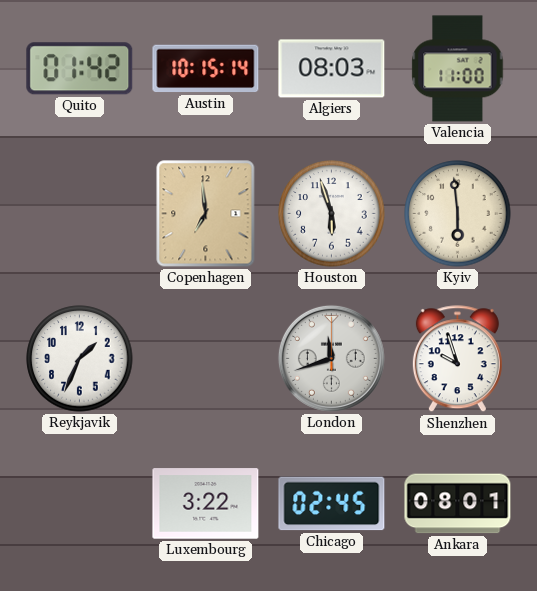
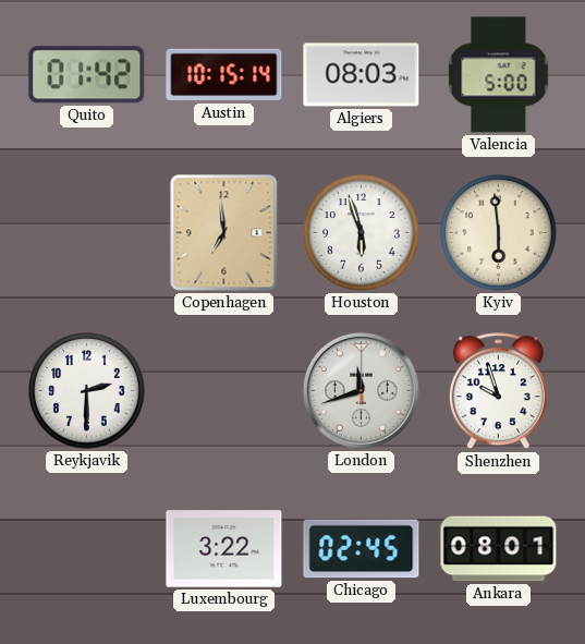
Valencia: 11:00 -> 5:00
Reykjavik: 1:34 -> 2:30
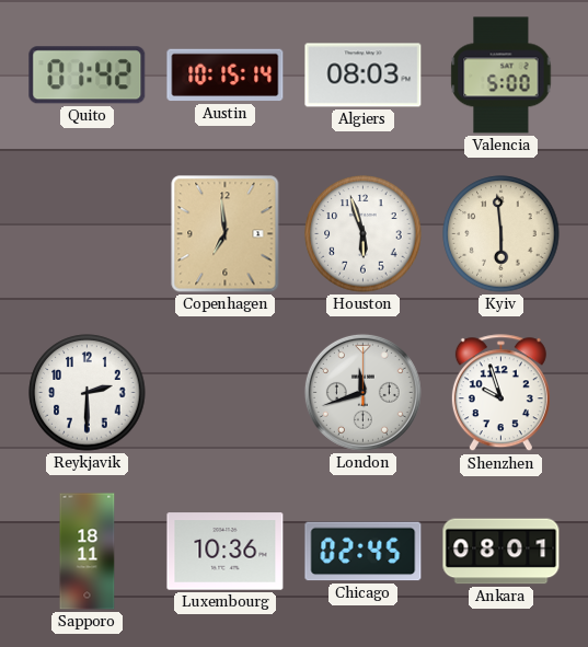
Sapporo: none -> 18:11
Luxembourg: 3:22 -> 10:36
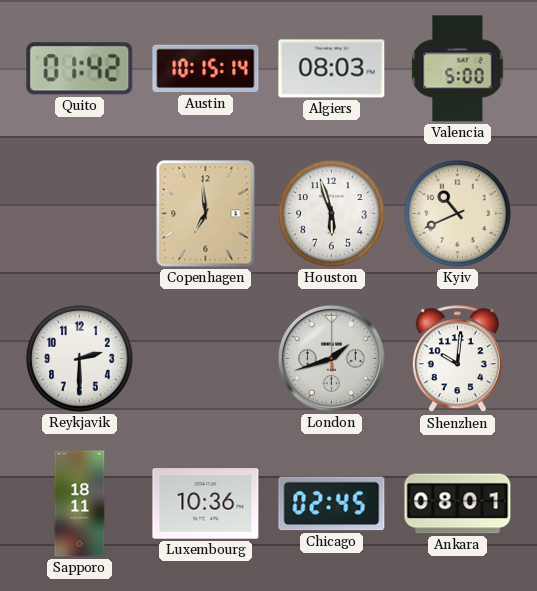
Kyiv: 5:59 -> 10:41
London: 11:42 -> 1:42
Shenzhen: 9:57 -> 10:01
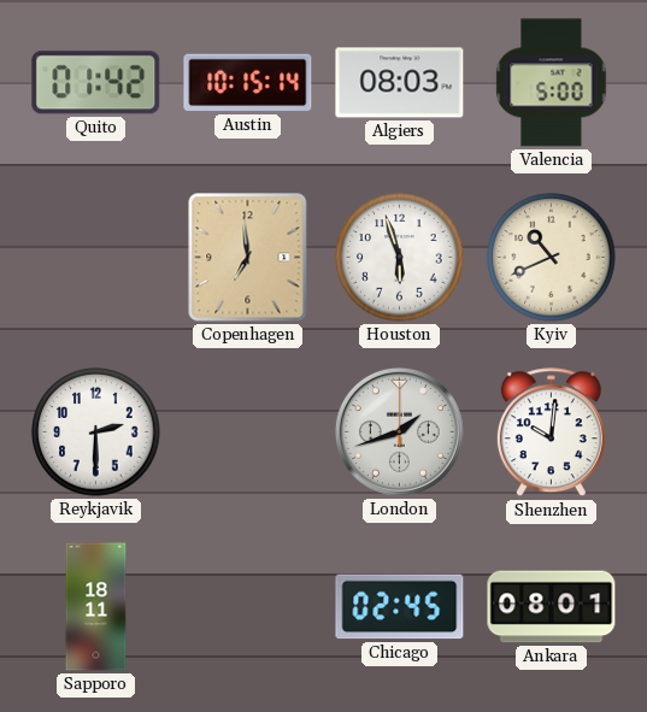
Luxembourg: 10:36 -> none
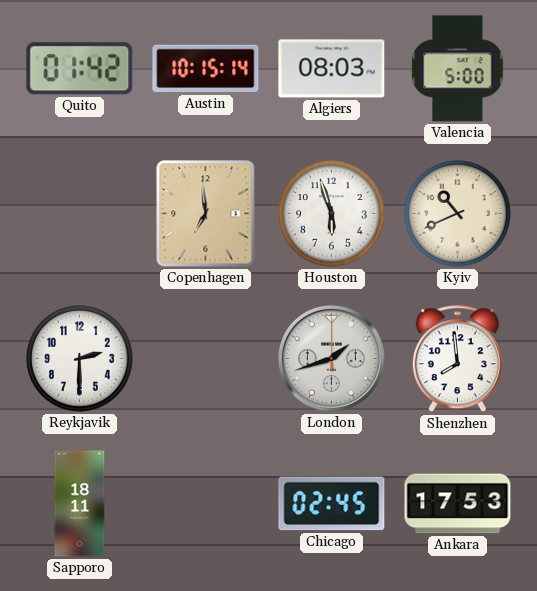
Shenzhen: 10:01 -> 7:59
Ankara: 08:01 -> 17:53
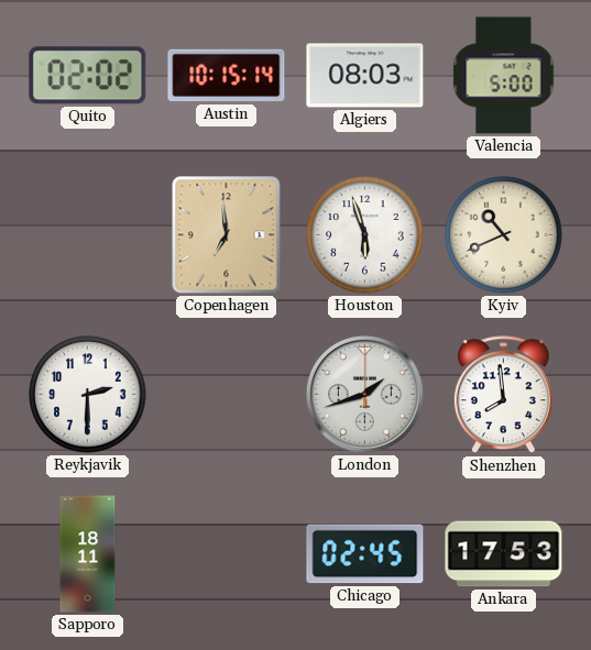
Quito: 01:42 -> 02:02
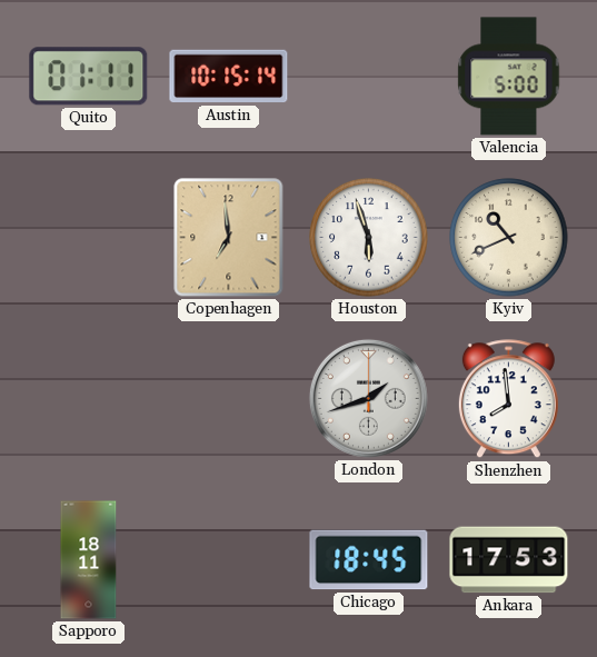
Quito: 02:02 -> 01:11
Algiers: 08:03 -> none
Reykjavik: 2:30 -> none
Chicago: 02:45 -> 18:45
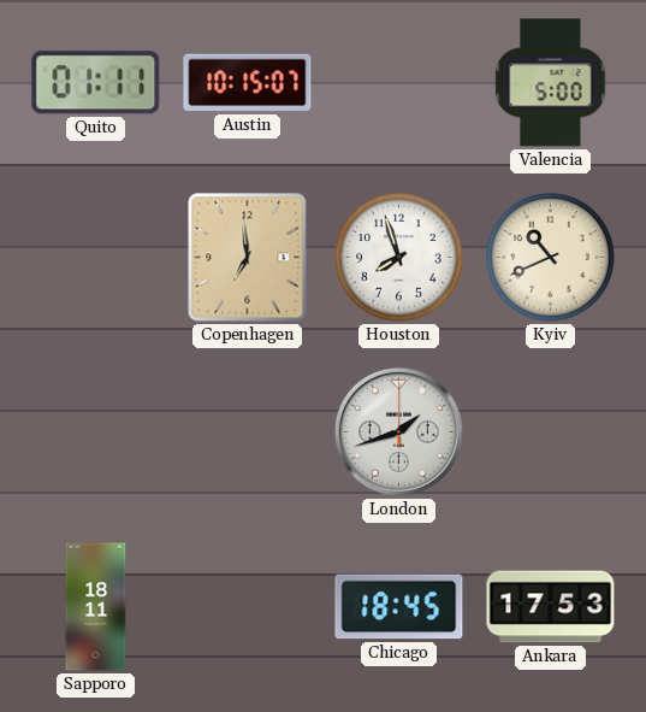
Austin: 10:15:14 -> 10:15:07
Houston: 5:57 -> 7:57
Shenzhen: 7:59 -> none
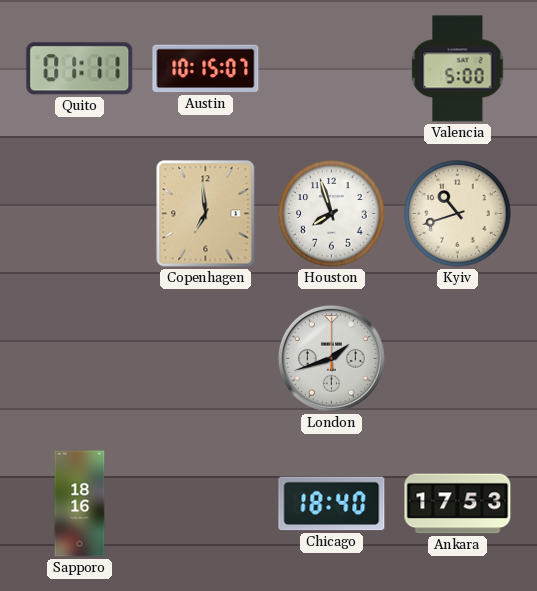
Kyiv: 10:41 -> 10:42
Sapporo: 18:11 -> 18:16
Chicago: 18:45 -> 18:40
